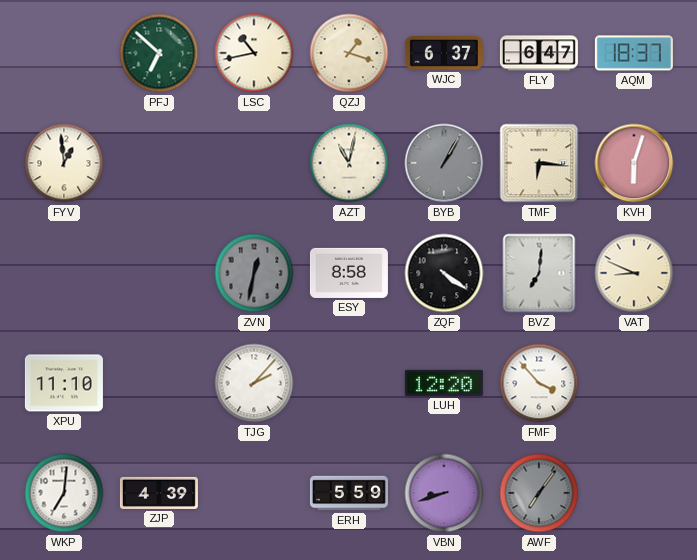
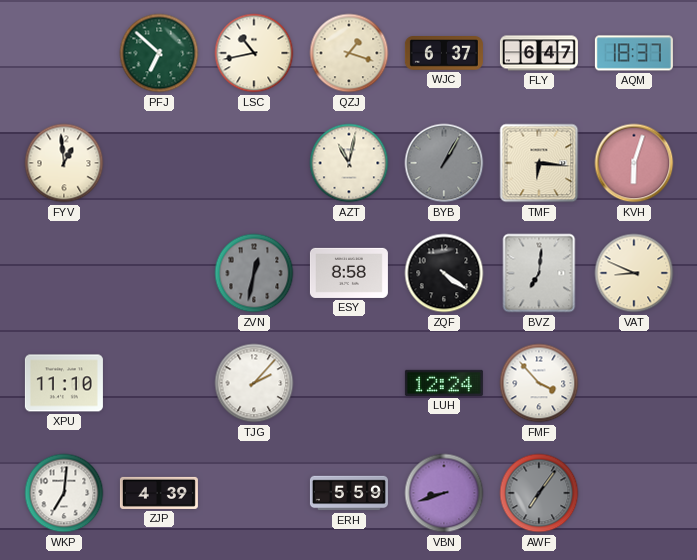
LUH: 12:20 -> 12:24
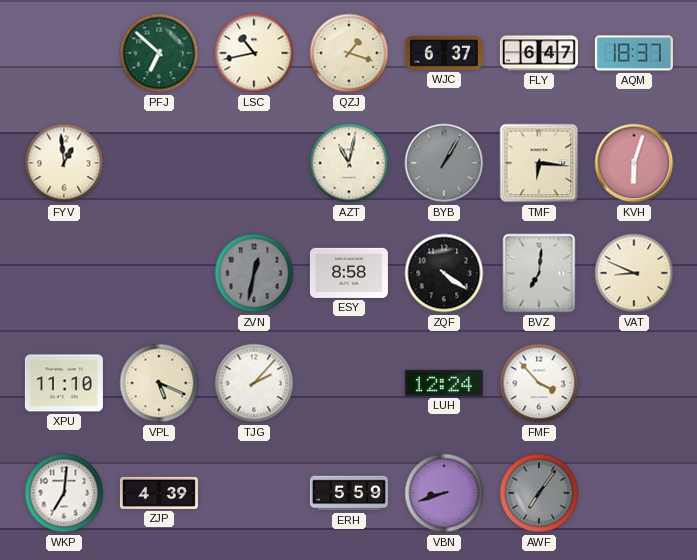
VPL: none -> 5:19
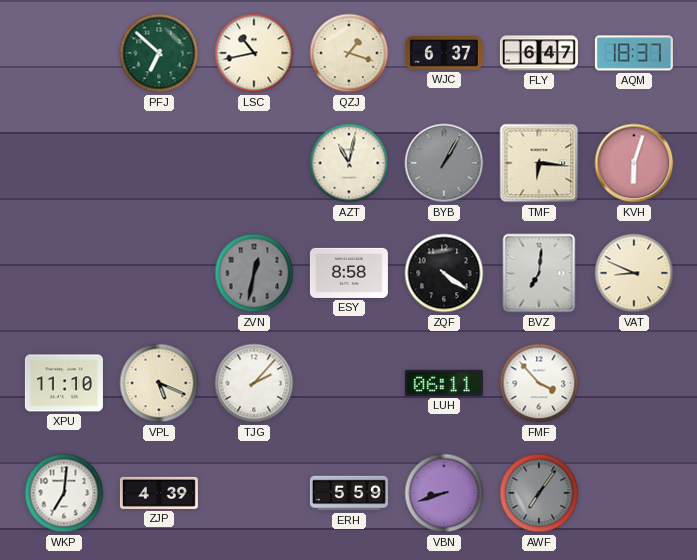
FYV: 12:59 -> none
LUH: 12:24 -> 06:11
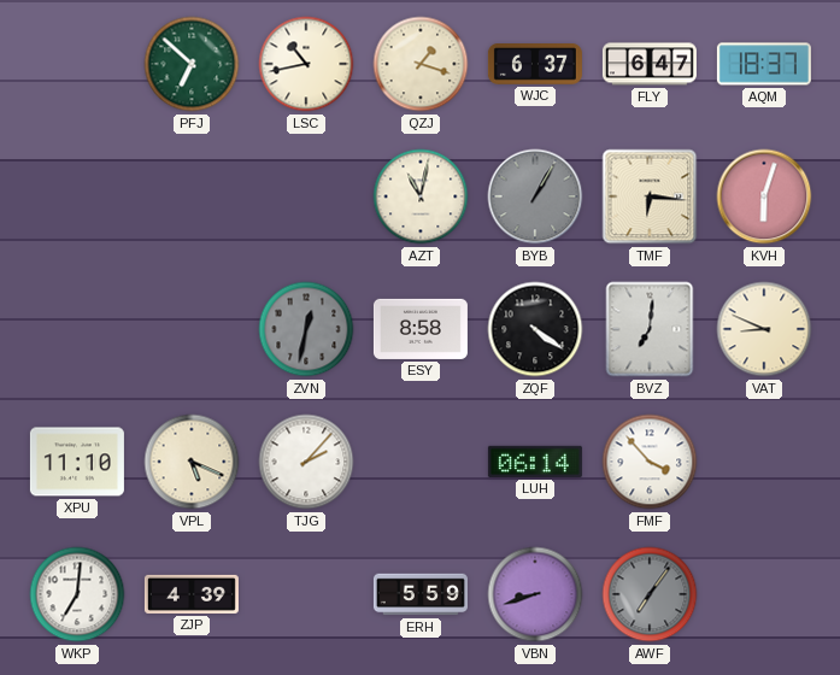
LUH: 06:11 -> 06:14
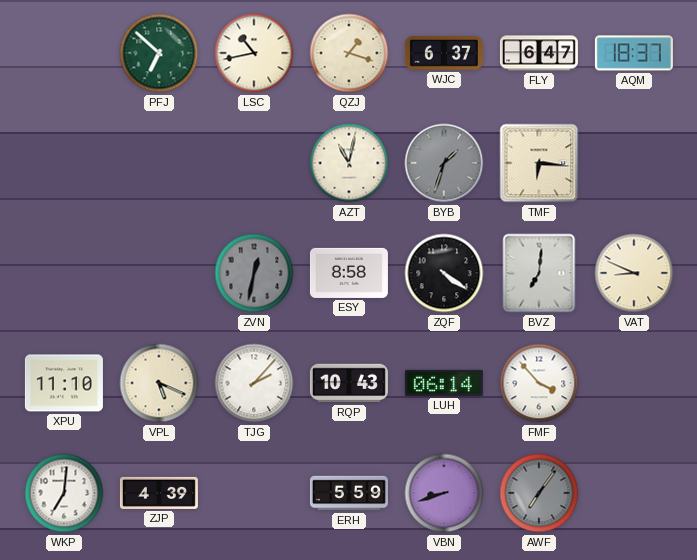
BYB: 1:05 -> 1:33
KVH: 6:03 -> none
RQP: none -> 10:43
